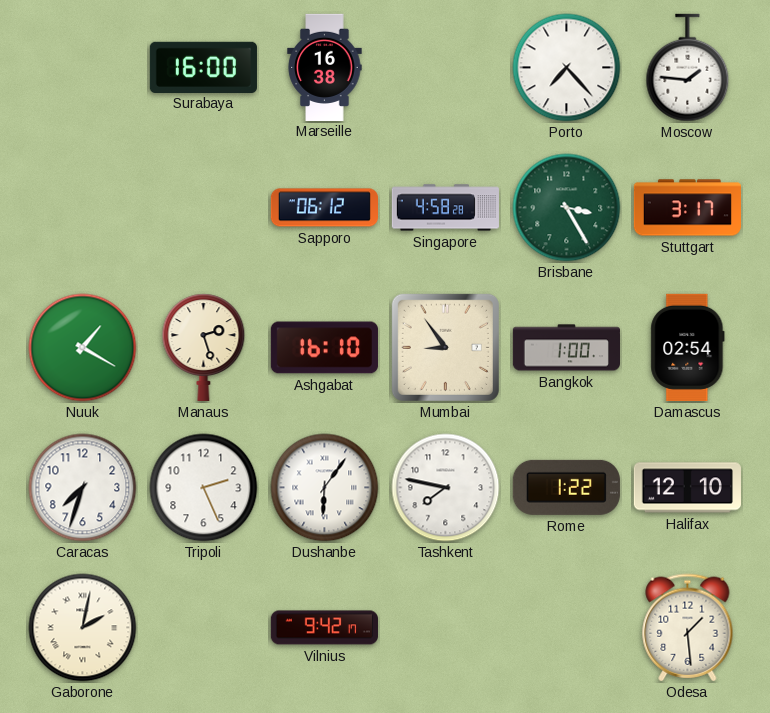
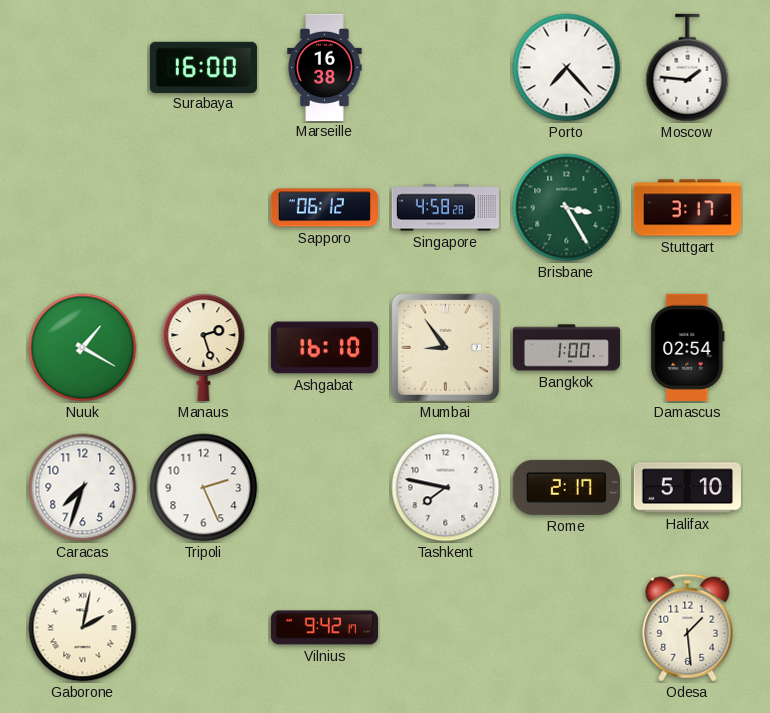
Dushanbe: 6:06 -> none
Rome: 1:22 -> 2:17
Halifax: 12:10 -> 5:10
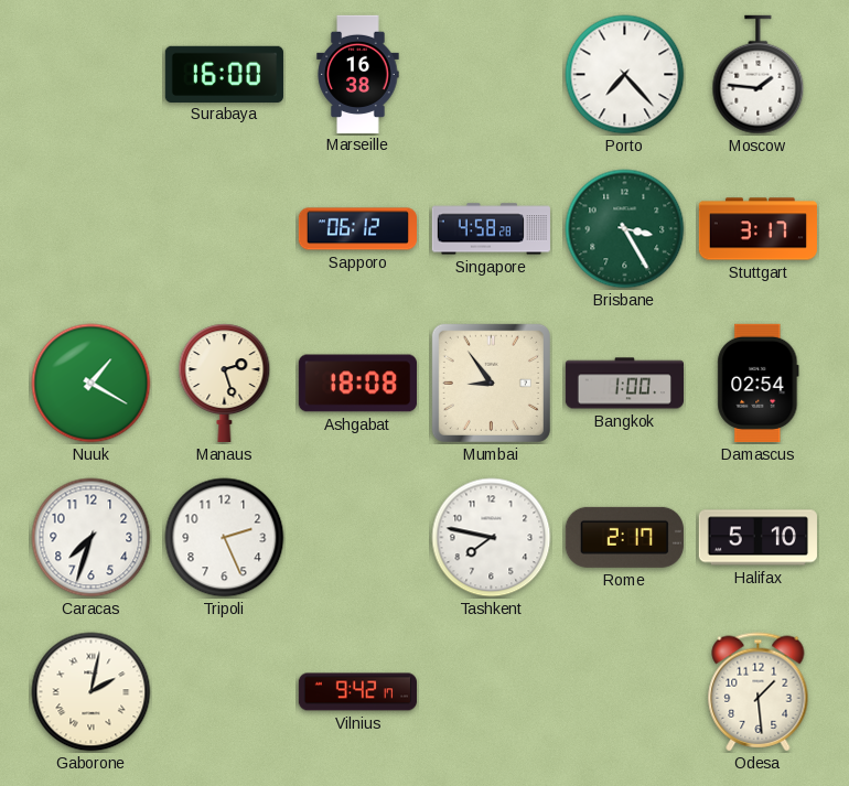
Ashgabat: 16:10 -> 18:08
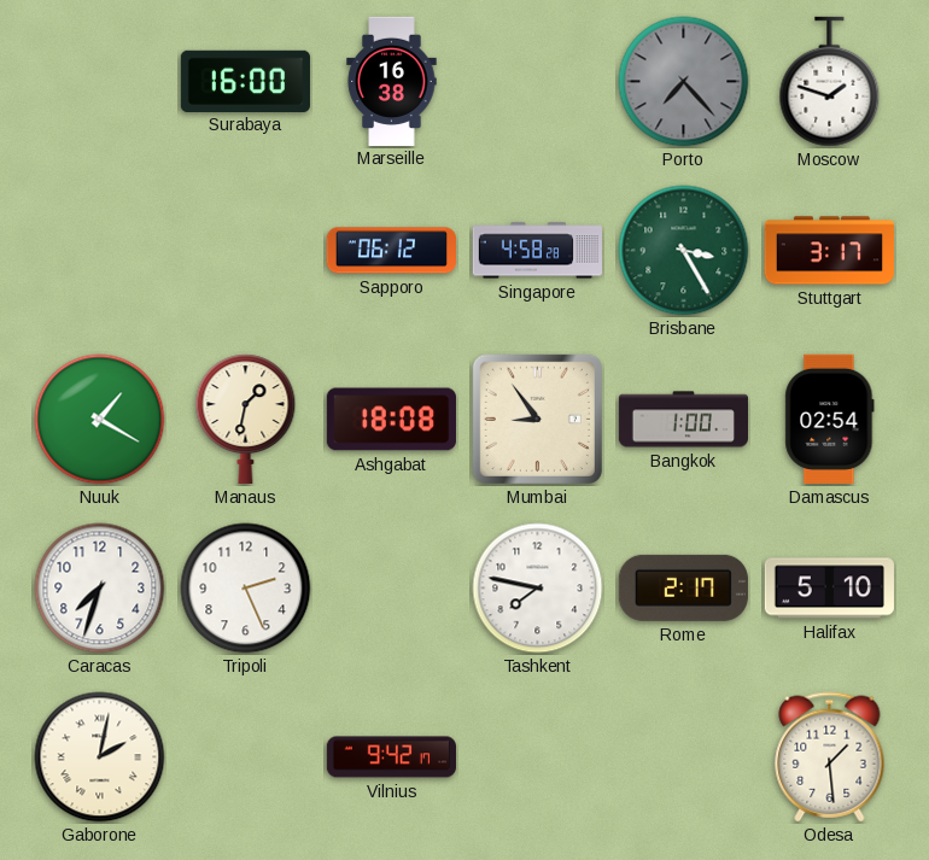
Porto dial: white -> grey
Moscow: 1:46 -> 1:48
Manaus: 2:27 -> 1:32
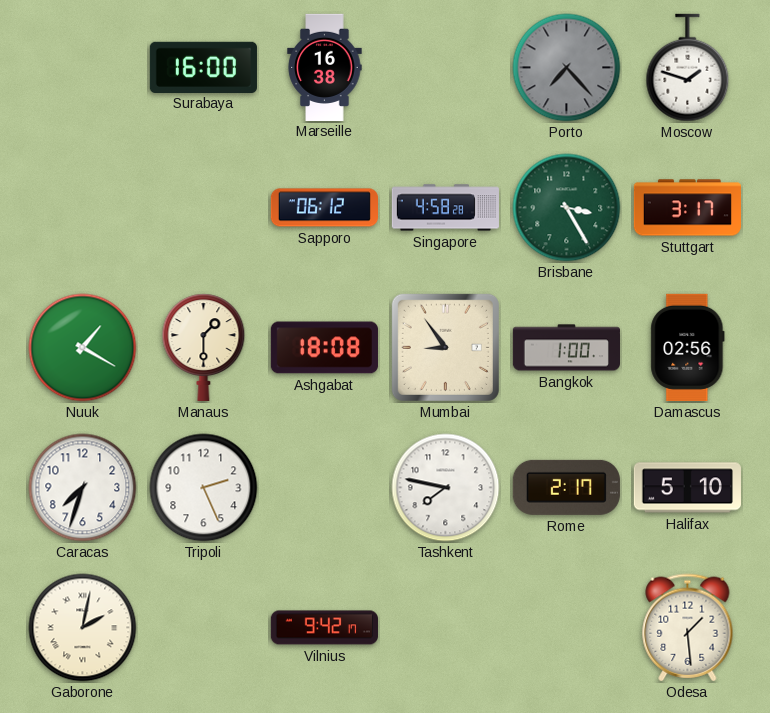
Manaus: 1:32 -> 1:30
Damascus: 02:54 -> 02:56
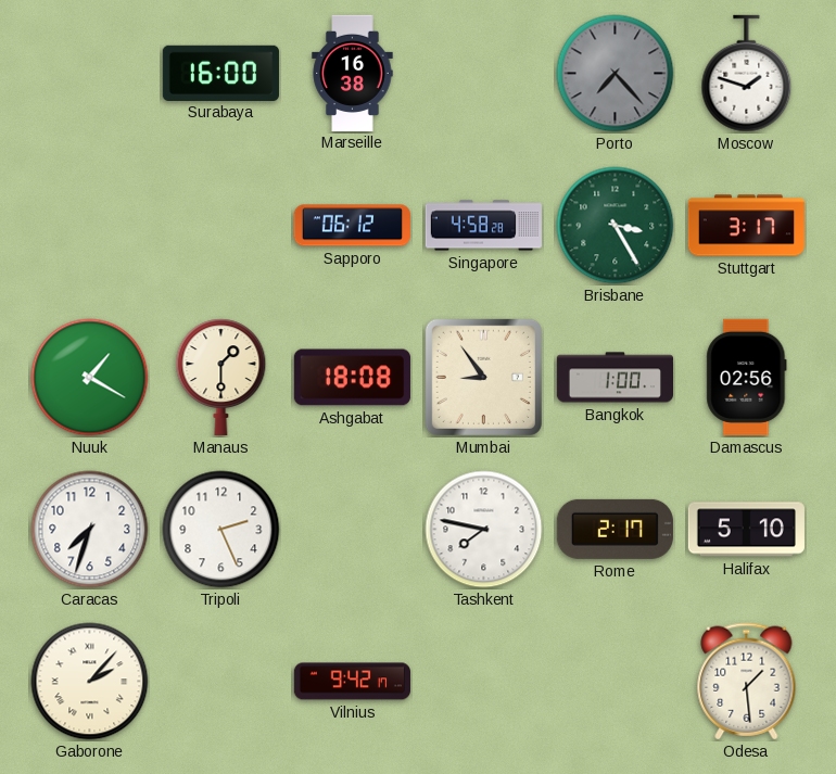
Gaborone: 2:02 -> 2:07
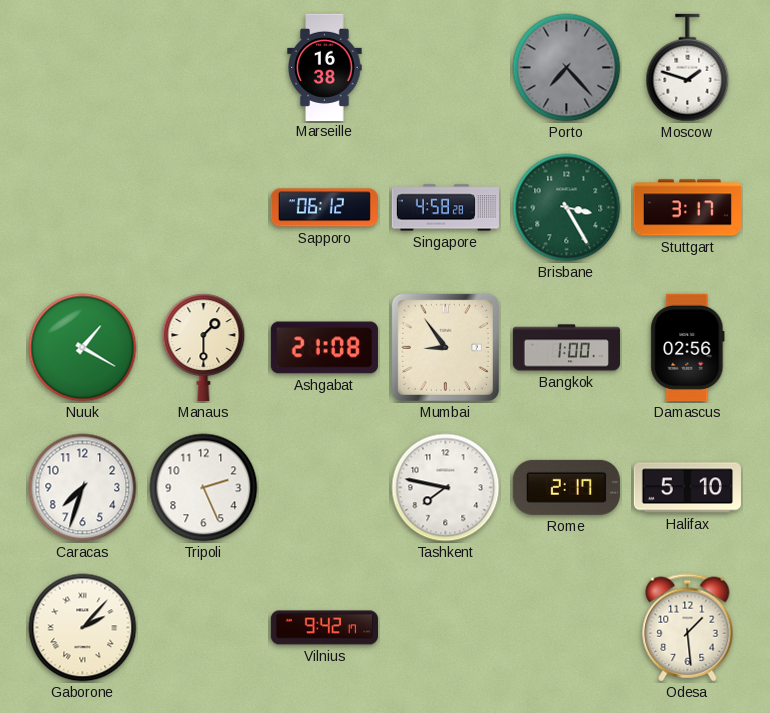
Surabaya: 16:00 -> none
Ashgabat: 18:08 -> 21:08
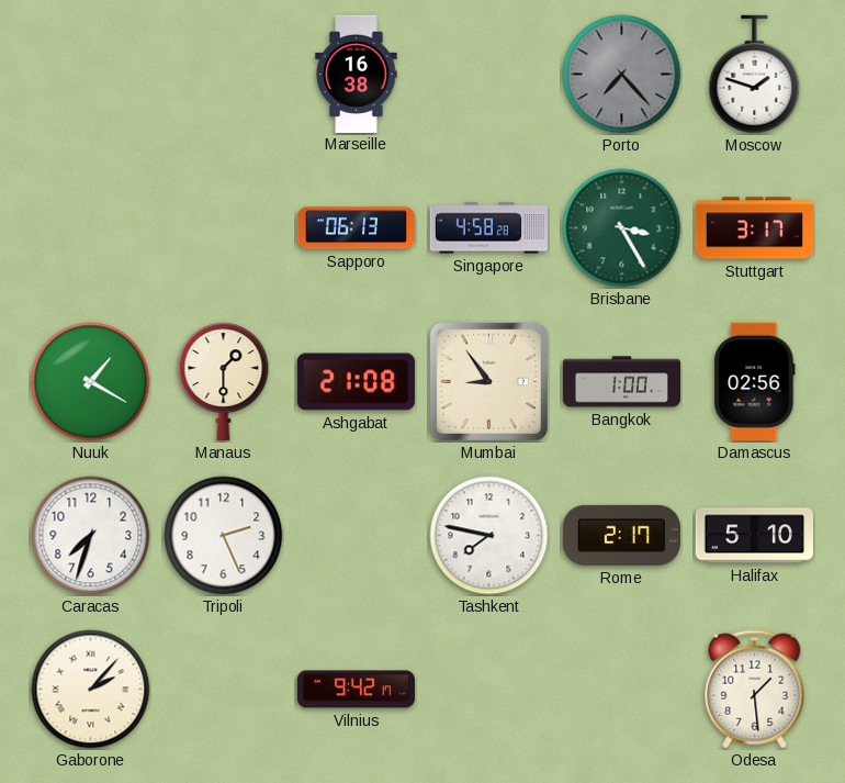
Sapporo: 06:12 -> 06:13
